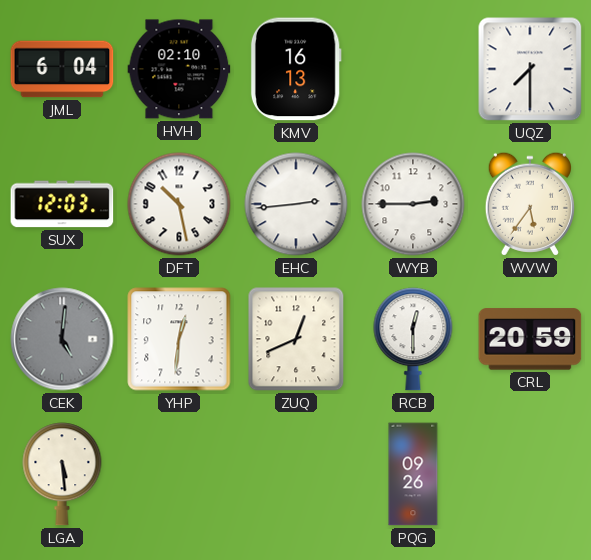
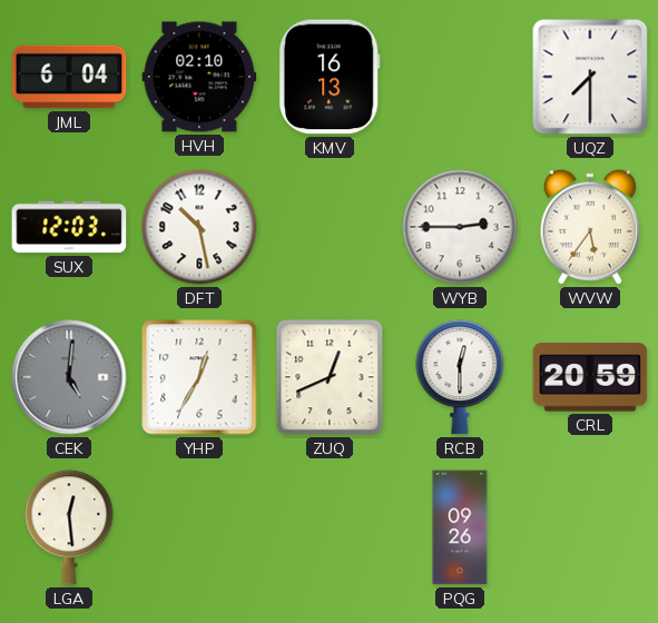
EHC: 2:44 -> none
YHP: 12:31 -> 12:35
LGA: 5:29 -> 12:29
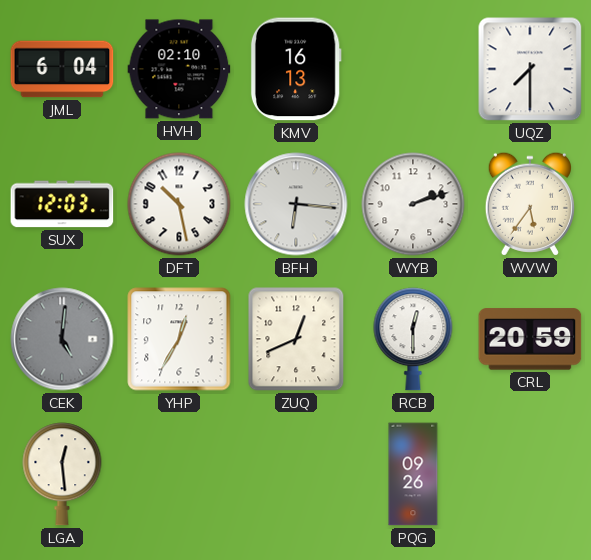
BFH: none -> 6:16
WYB: 2:45 -> 2:12
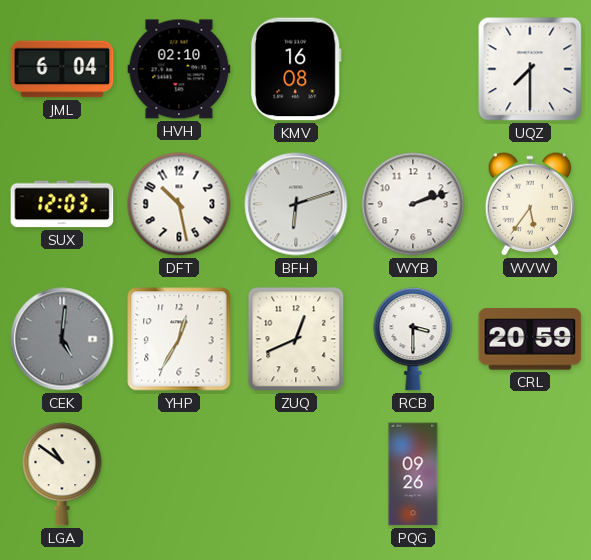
KMV: 16:13 -> 16:08
BFH: 6:16 -> 6:12
RCB: 12:30 -> 3:30
LGA: 12:29 -> 10:51
